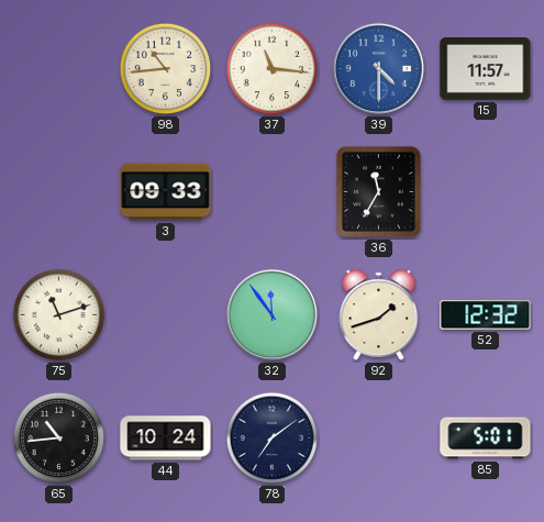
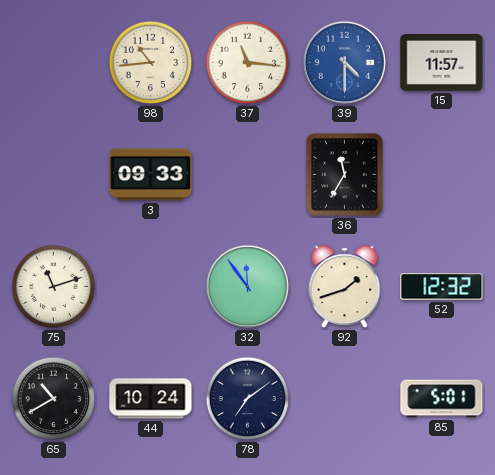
65: 10:44 -> 10:40
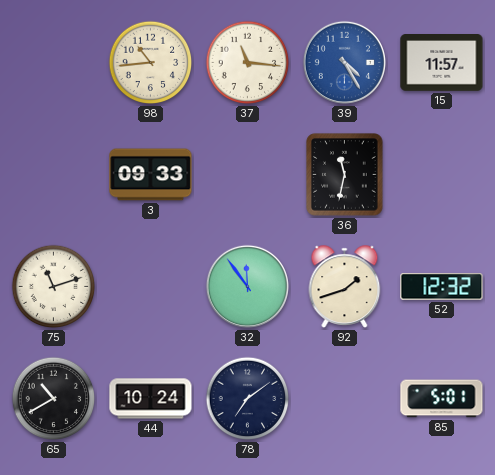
39: 4:30 -> 4:25
36: 11:35 -> 11:32
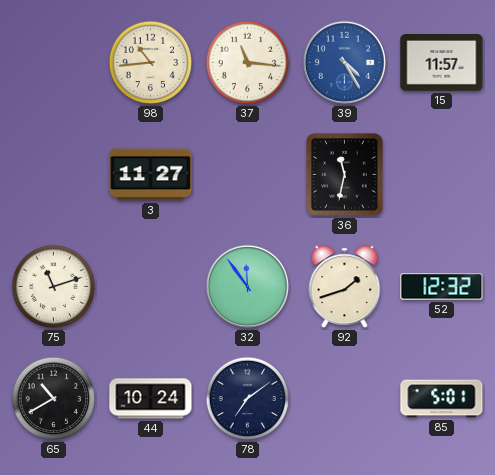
3: 09:33 -> 11:27
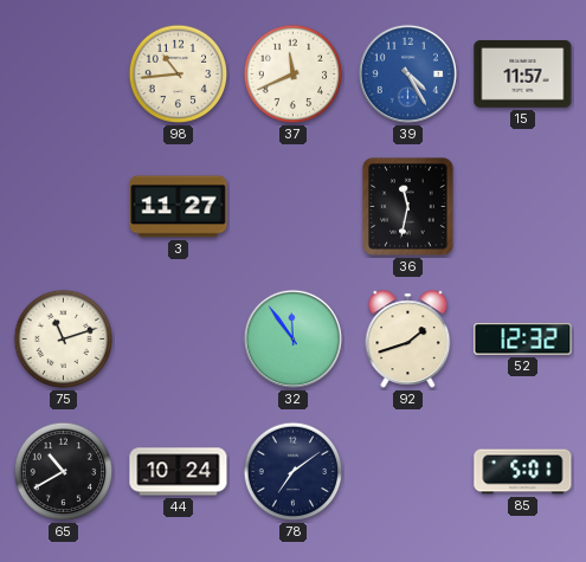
37: 11:16 -> 11:41
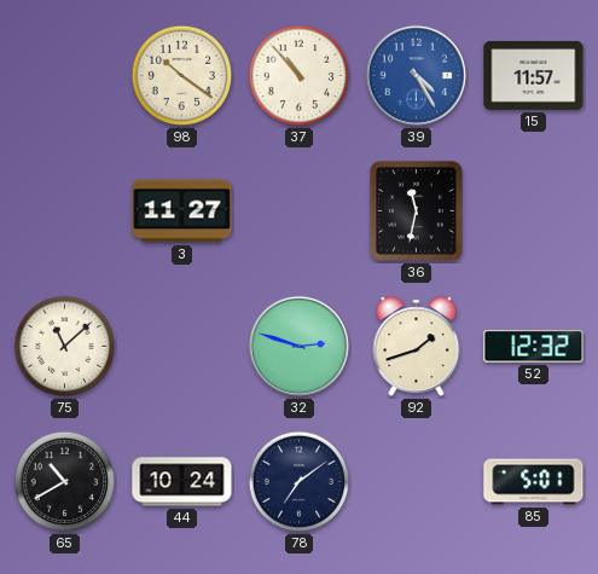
98: 10:44 -> 10:21
37: 11:41 -> 10:53
75: 11:12 -> 11:08
32: 11:54 -> 2:48
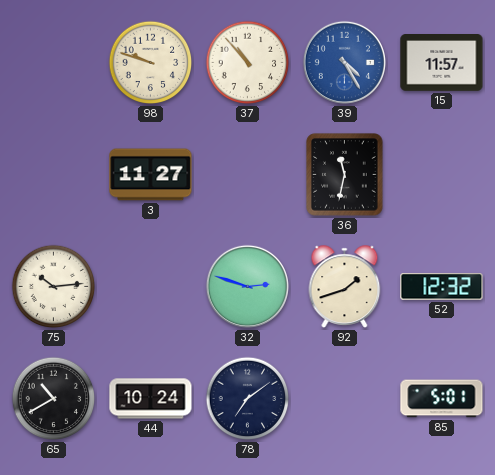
98: 10:21 -> 9:48
75: 11:08 -> 10:14
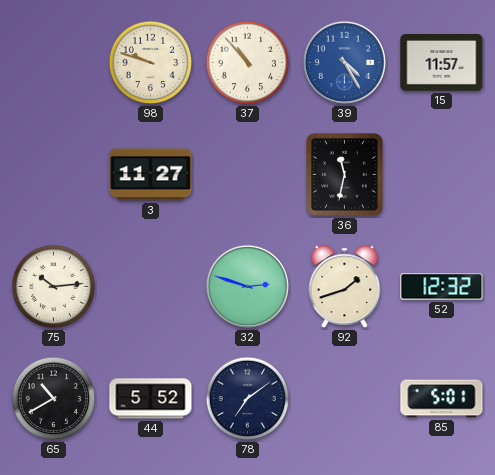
44: 10:24 -> 5:52
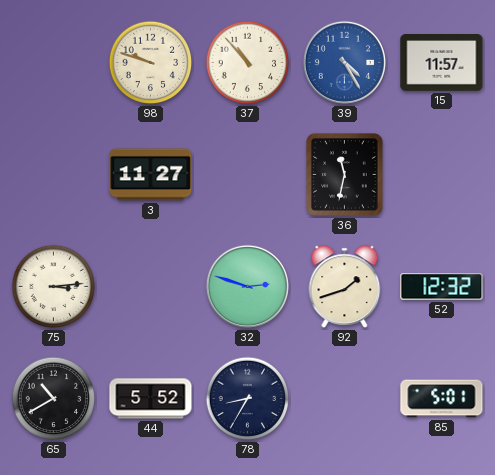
75: 10:14 -> 3:14
78: 7:09 -> 8:35
